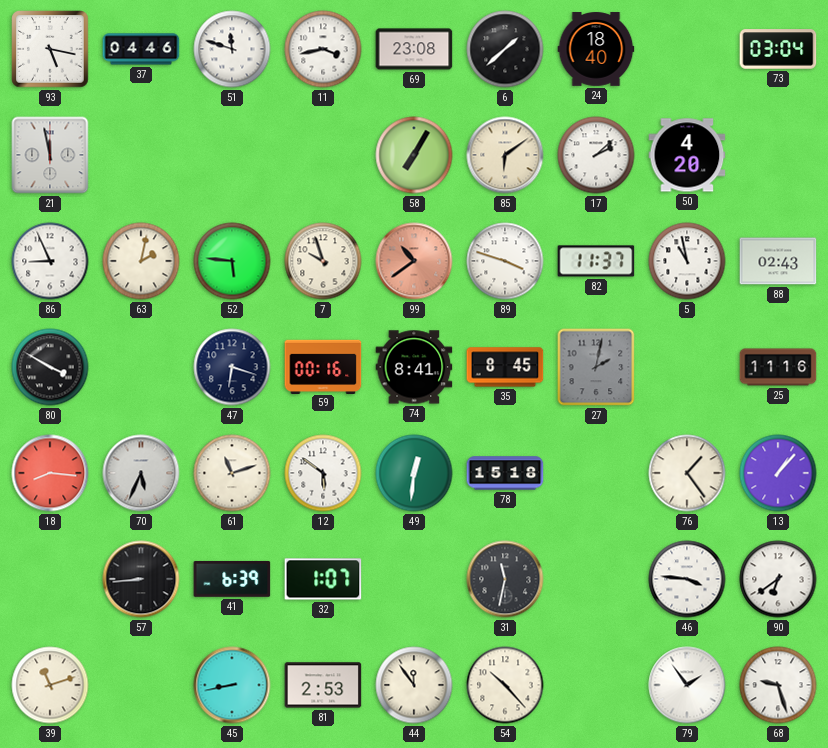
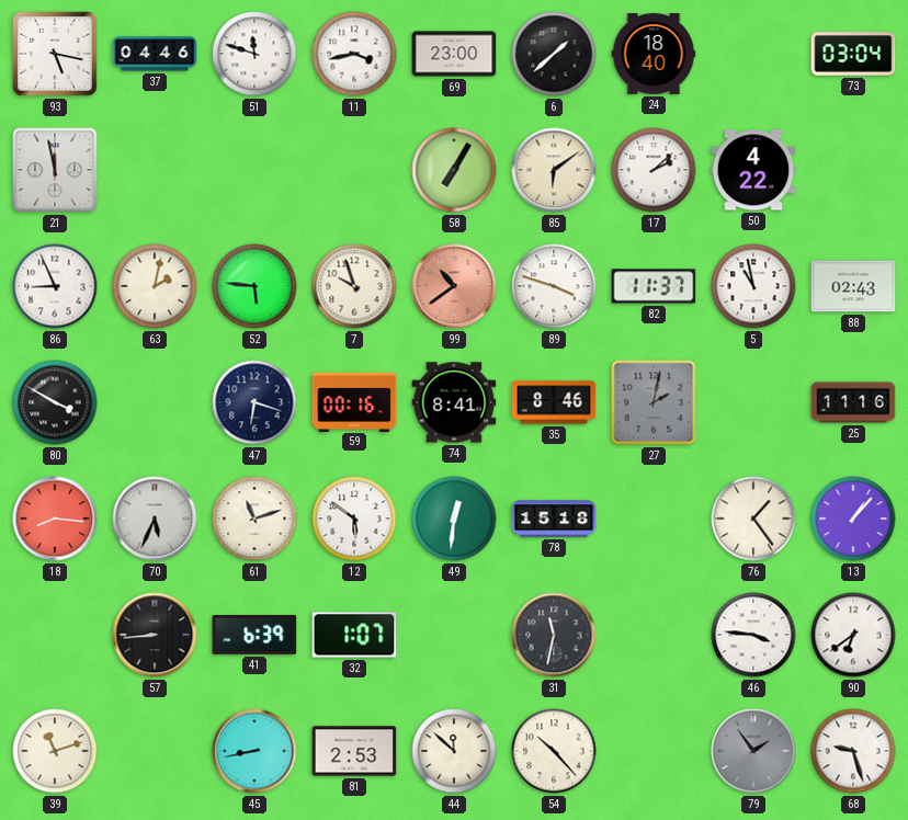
69: 23:08 -> 23:00
50: 4:20 -> 4:22
35: 8:45 -> 8:46
44: 11:54 -> 11:52
79 dial: white -> grey
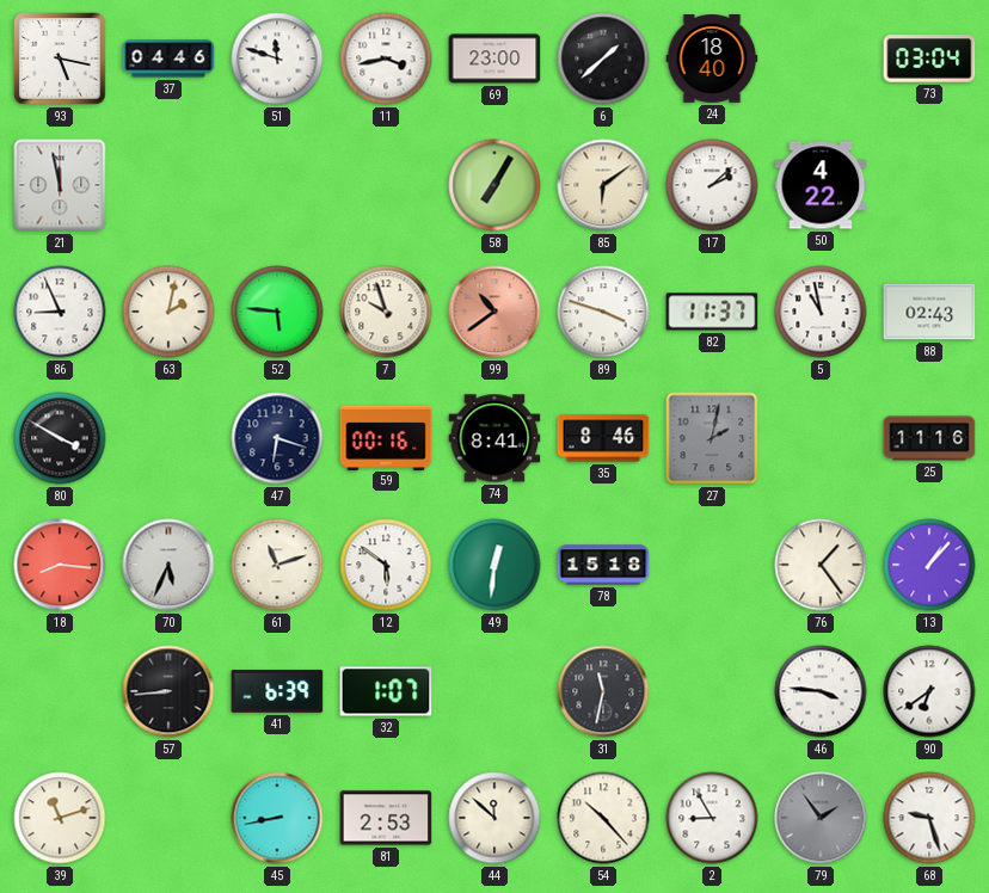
2: none -> 8:55
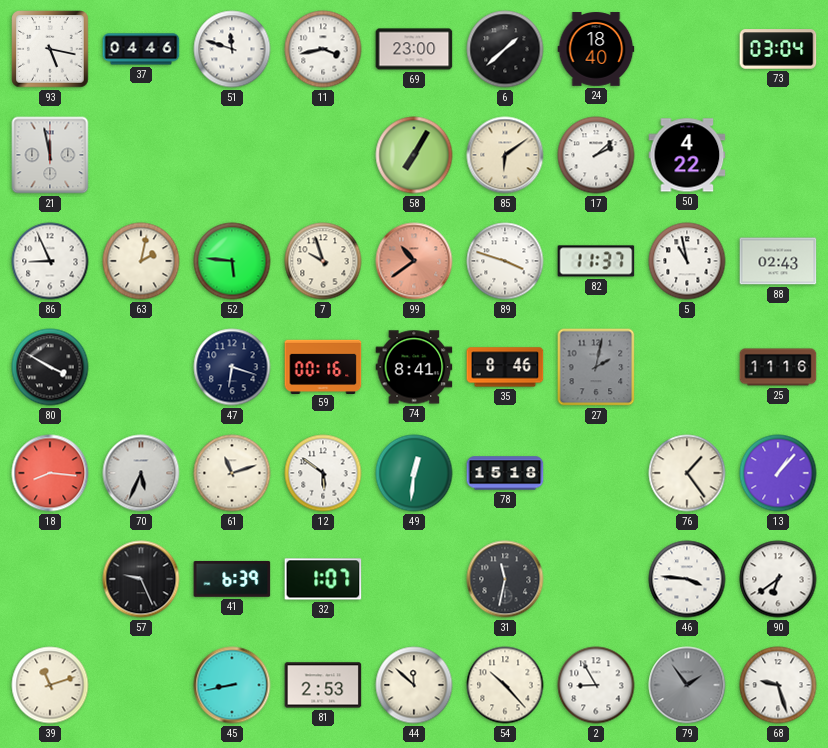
57: 8:44 -> 9:26
